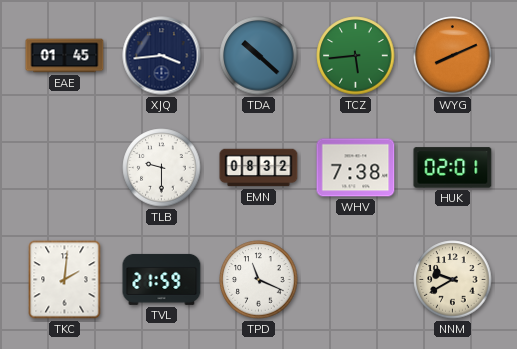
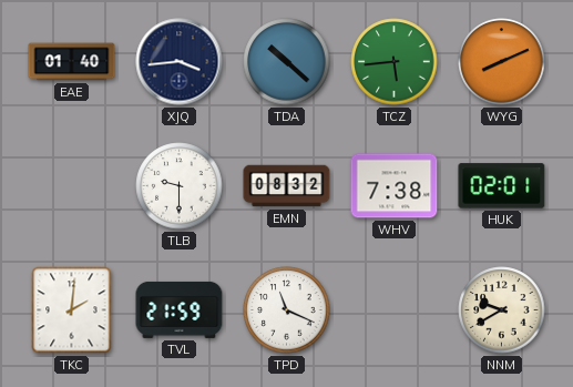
EAE: 01:45 -> 01:40
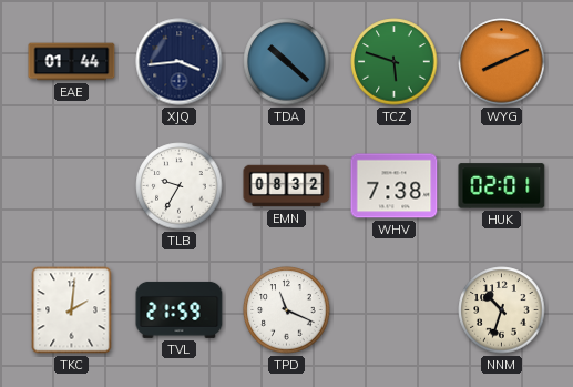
EAE: 01:40 -> 01:44
TCZ: 5:44 -> 5:48
TLB: 9:30 -> 9:35
NNM: 9:40 -> 10:33
